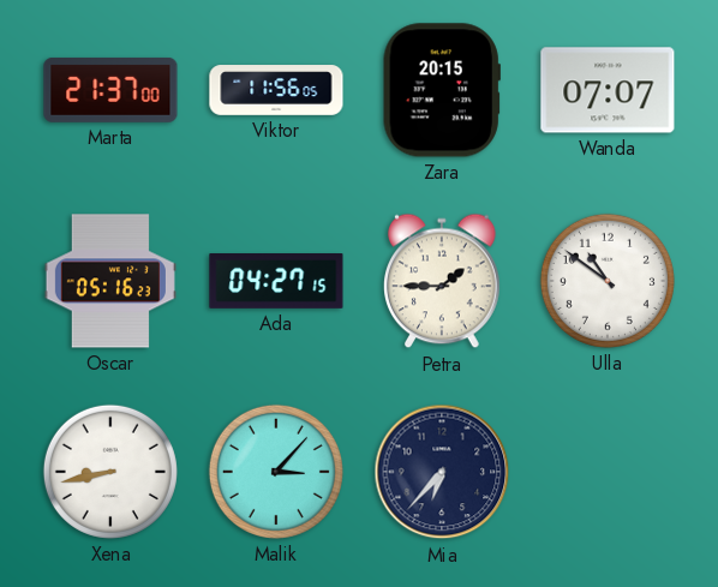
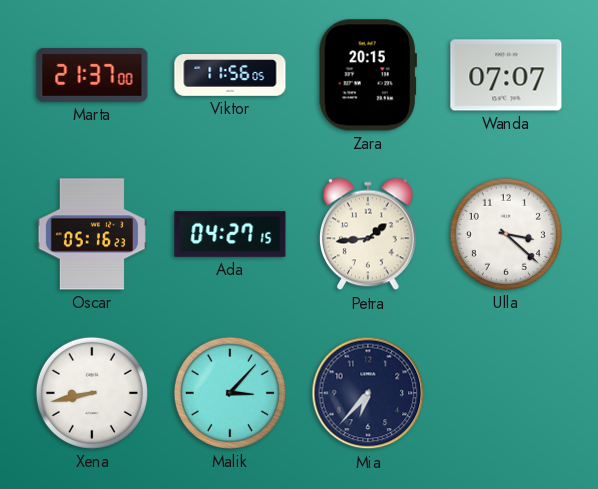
Petra: 1:45 -> 1:44
Ulla: 10:51 -> 3:22
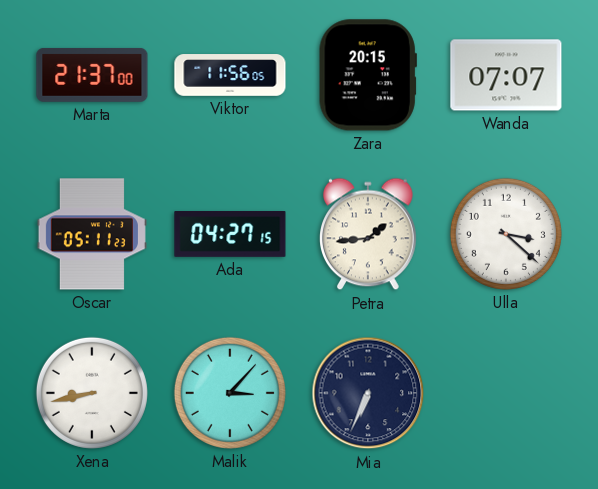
Oscar: 05:16 -> 05:11
Mia: 6:37 -> 6:34
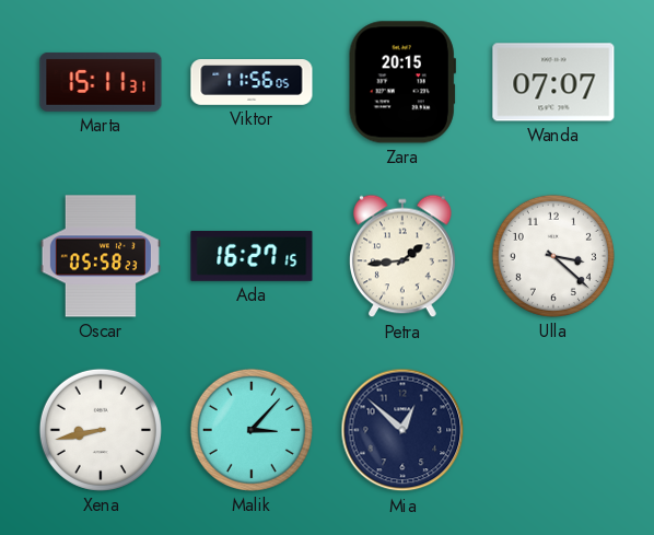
Marta: 21:37 -> 15:11
Oscar: 05:11 -> 05:58
Ada: 04:27 -> 16:27
Mia: 6:34 -> 12:52
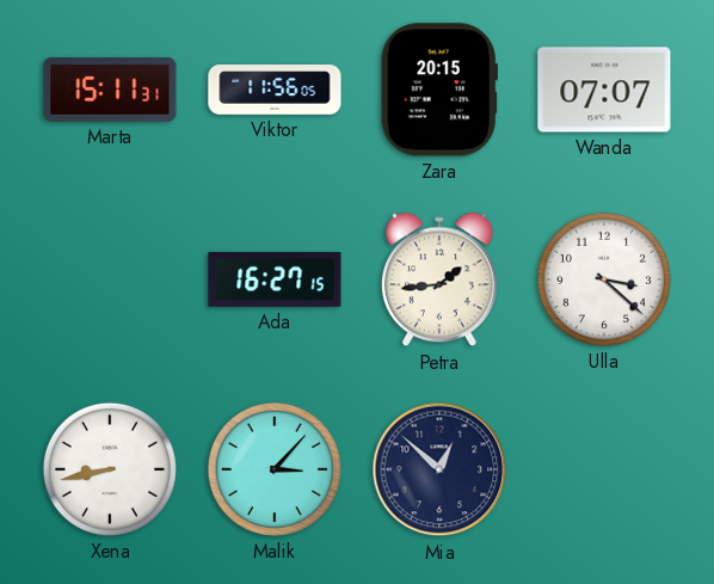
Oscar: 05:58 -> none
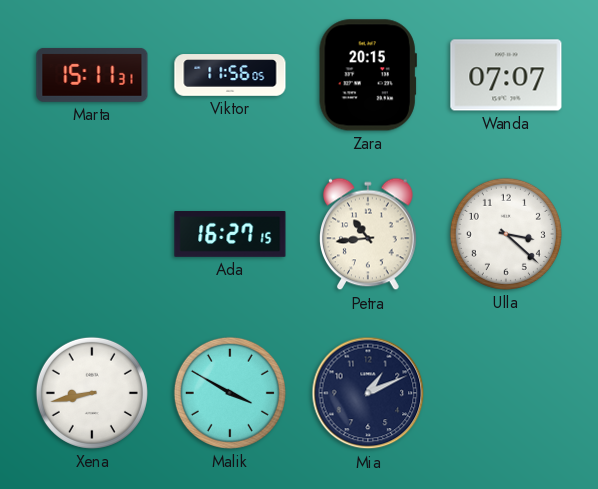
Petra: 1:44 -> 10:44
Malik: 3:07 -> 3:50
Mia: 12:52 -> 1:11
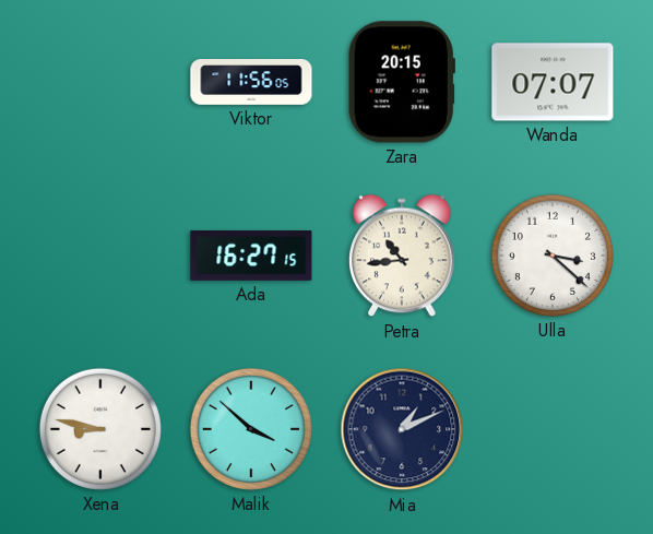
Marta: 15:11 -> none
Xena: 8:43 -> 8:47
Malik: 3:50 -> 3:52
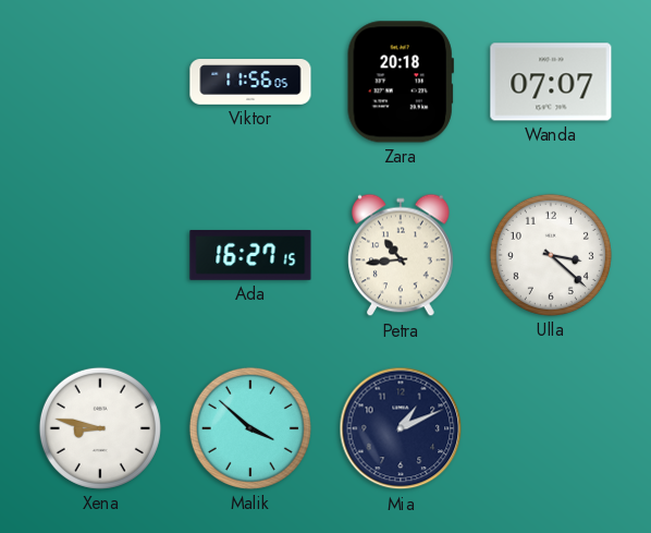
Zara: 20:15 -> 20:18
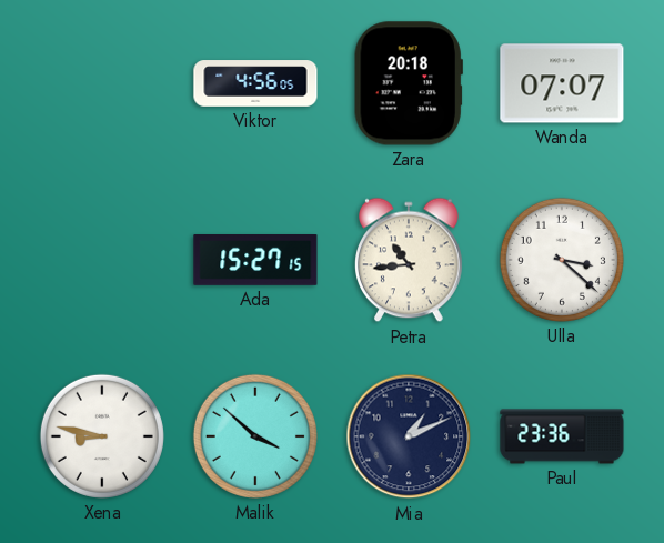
Viktor: 11:56 -> 4:56
Ada: 16:27 -> 15:27
Paul: none -> 23:36
